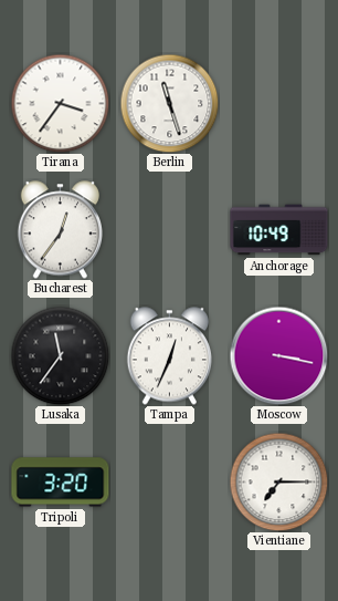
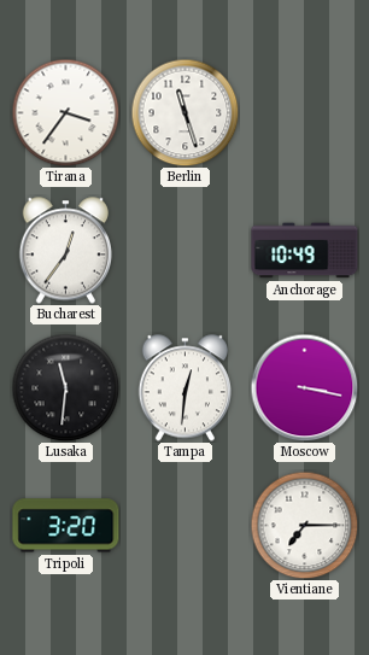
Lusaka: 11:36 -> 11:31
Tampa: 12:34 -> 12:31
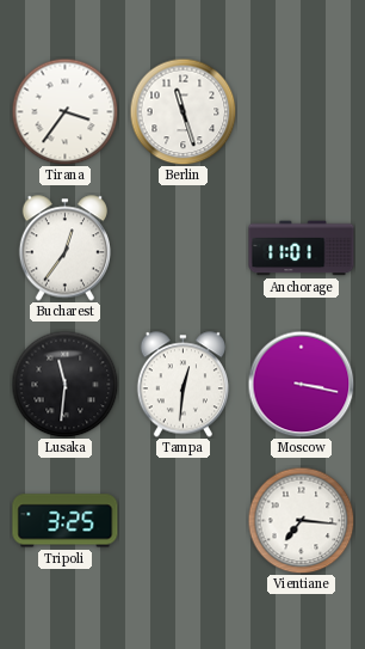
Anchorage: 10:49 -> 11:01
Tripoli: 3:20 -> 3:25
Vientiane: 7:15 -> 7:16
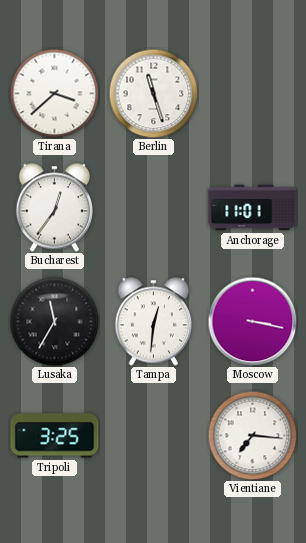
Tirana: 3:36 -> 3:38
Lusaka: 11:31 -> 11:35
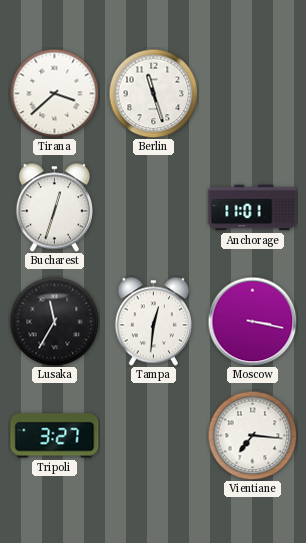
Bucharest: 12:36 -> 12:33
Tripoli: 3:25 -> 3:27
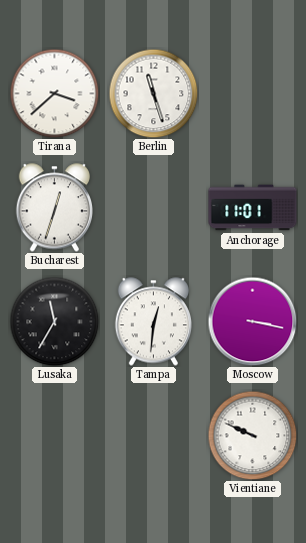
Tripoli: 3:27 -> none
Vientiane: 7:16 -> 9:49
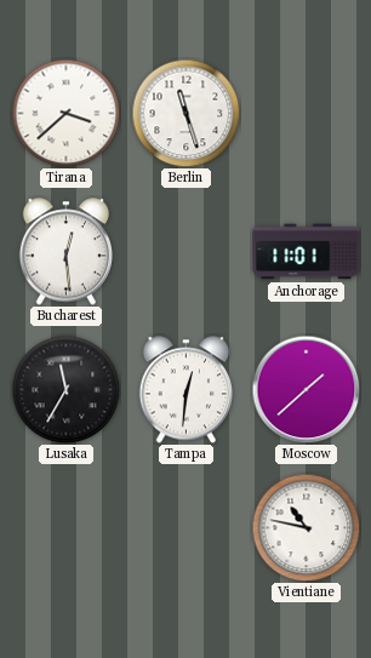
Bucharest: 12:33 -> 12:29
Moscow: 3:17 -> 1:38
Vientiane: 9:49 -> 10:47
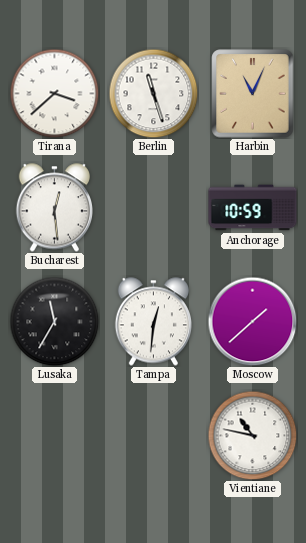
Harbin: none -> 11:04
Anchorage: 11:01 -> 10:59
